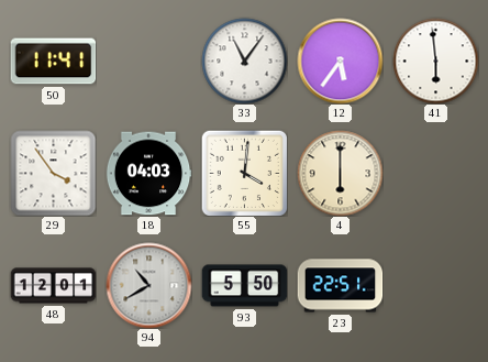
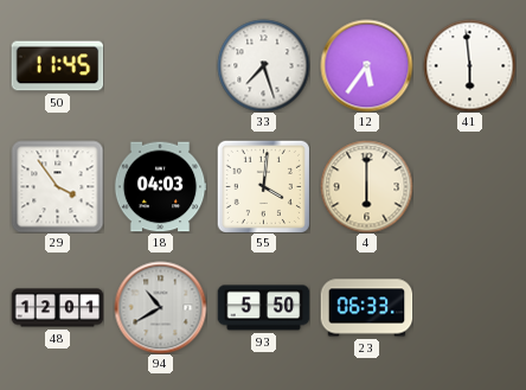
50: 11:41 -> 11:45
33: 11:06 -> 7:27
23: 22:51 -> 06:33
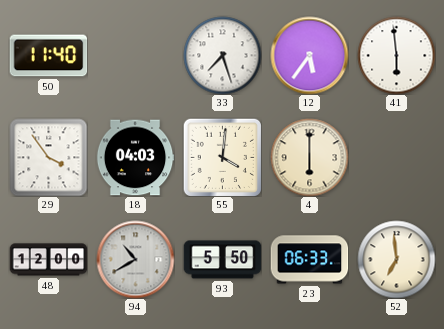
50: 11:45 -> 11:40
48: 12:01 -> 12:00
52: none -> 6:59
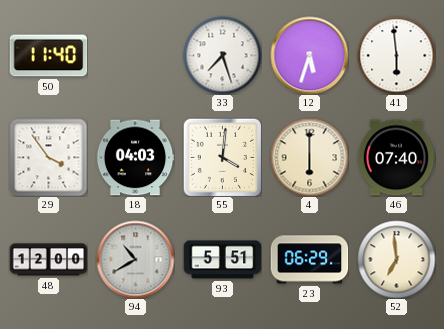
12: 5:36 -> 5:33
46: none -> 07:40
93: 5:50 -> 5:51
23: 06:33 -> 06:29
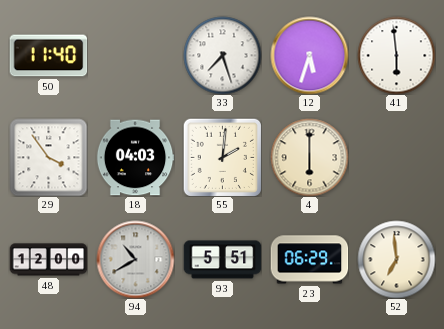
55: 4:01 -> 2:01
46: 07:40 -> none
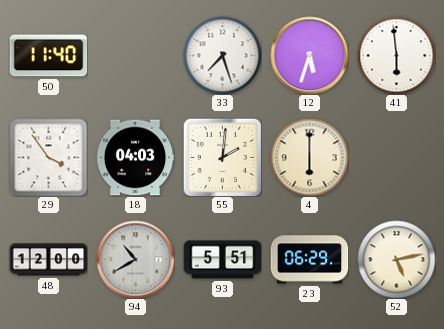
52: 6:59 -> 5:13
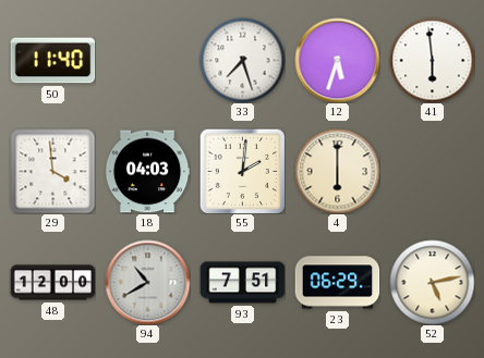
29: 3:54 -> 3:59
93: 5:51 -> 7:51
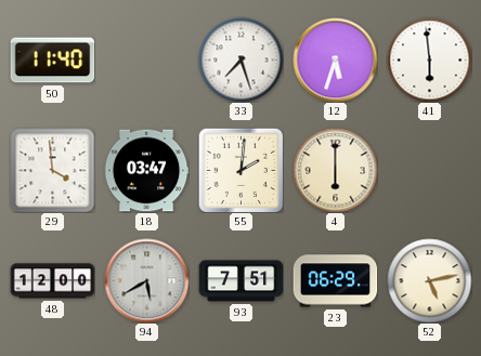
18: 04:03 -> 03:47
94: 10:40 -> 5:40
